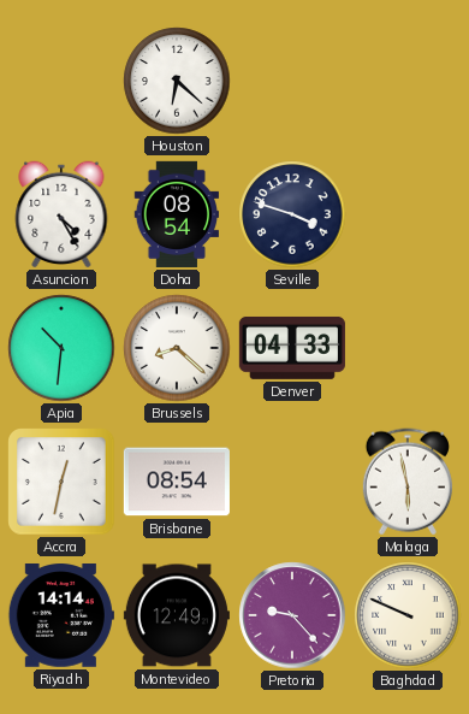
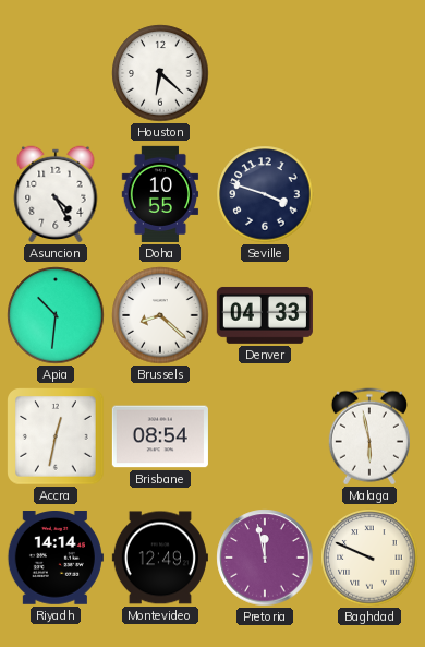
Doha: 08:54 -> 10:55
Pretoria: 9:23 -> 11:58
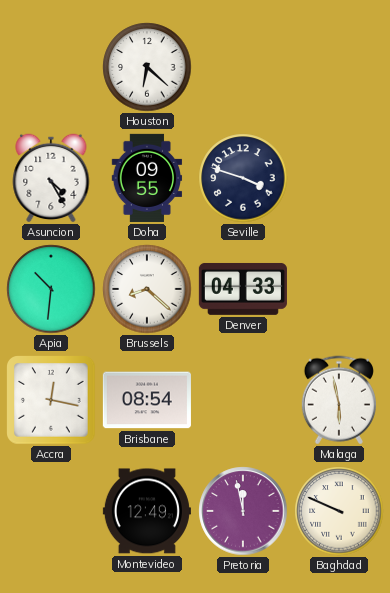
Doha: 10:55 -> 09:55
Accra: 12:32 -> 12:17
Riyadh: 14:14 -> none
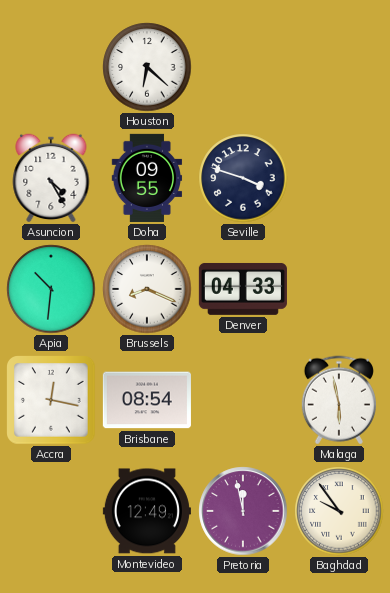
Brussels: 8:22 -> 8:19
Baghdad: 9:49 -> 9:54
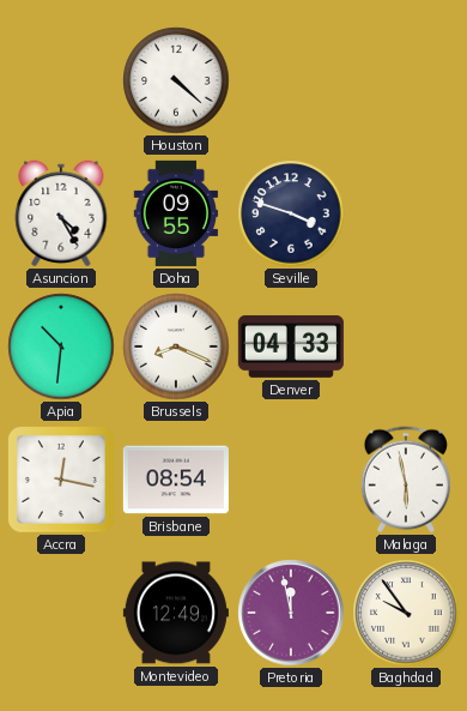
Houston: 6:22 -> 4:22
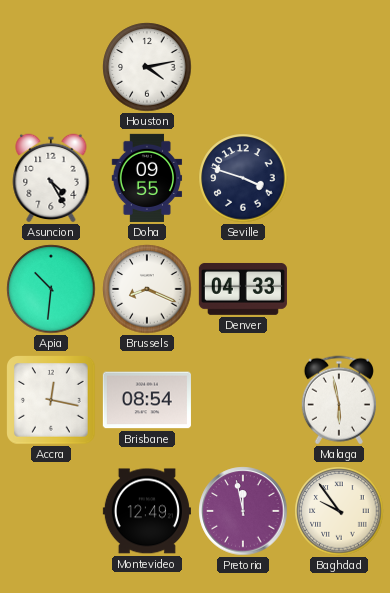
Houston: 4:22 -> 4:13
